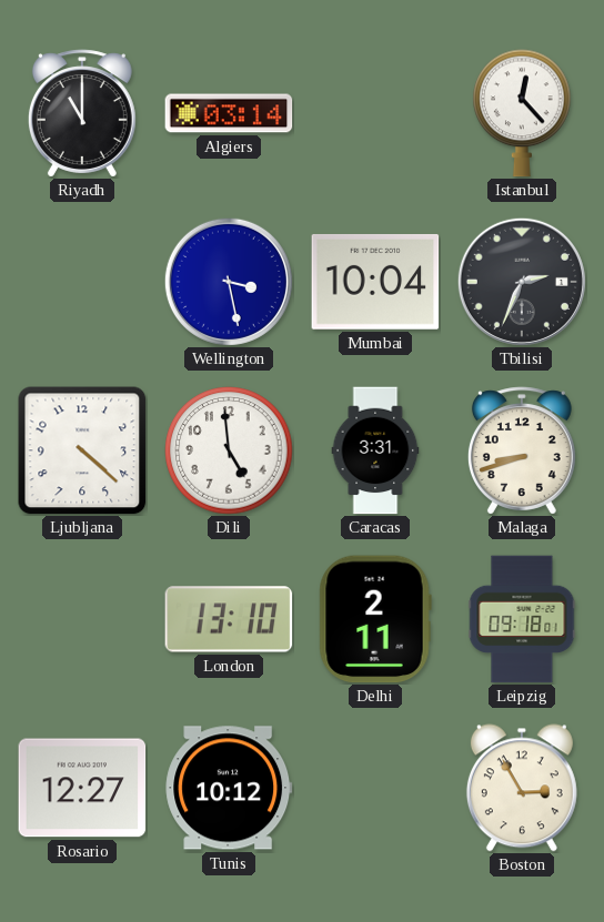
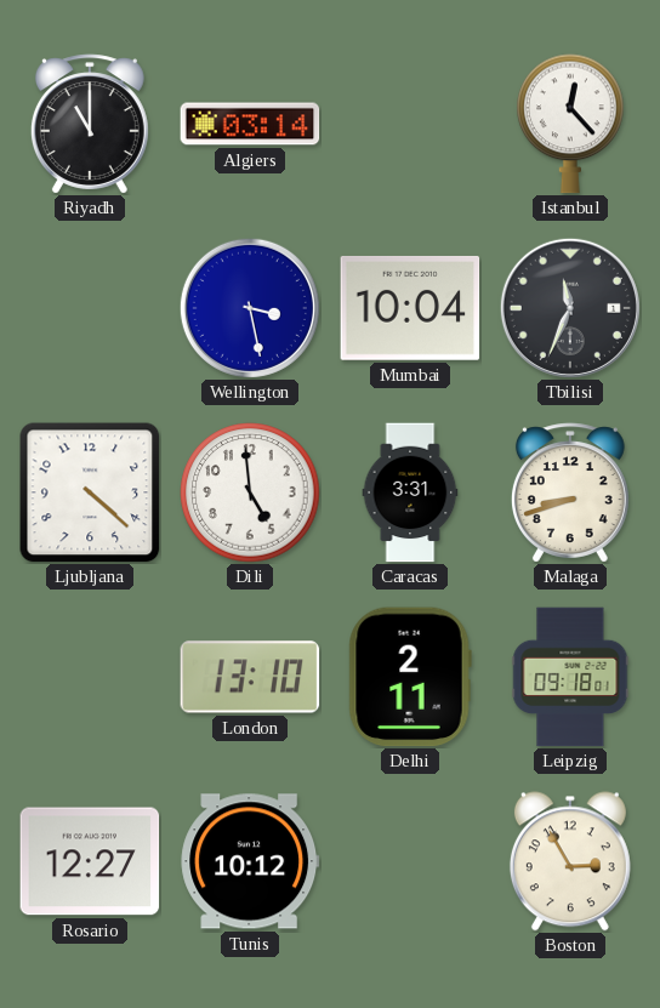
Tbilisi: 2:34 -> 11:34
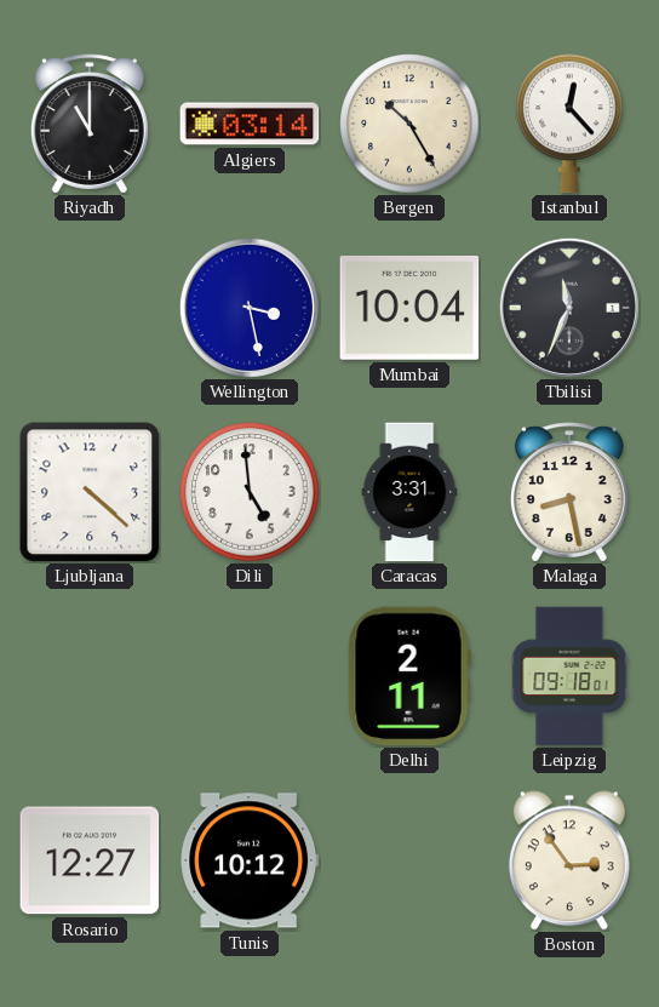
Bergen: none -> 10:25
Malaga: 8:42 -> 8:28
London: 13:10 -> none
Boston: 2:55 -> 2:54
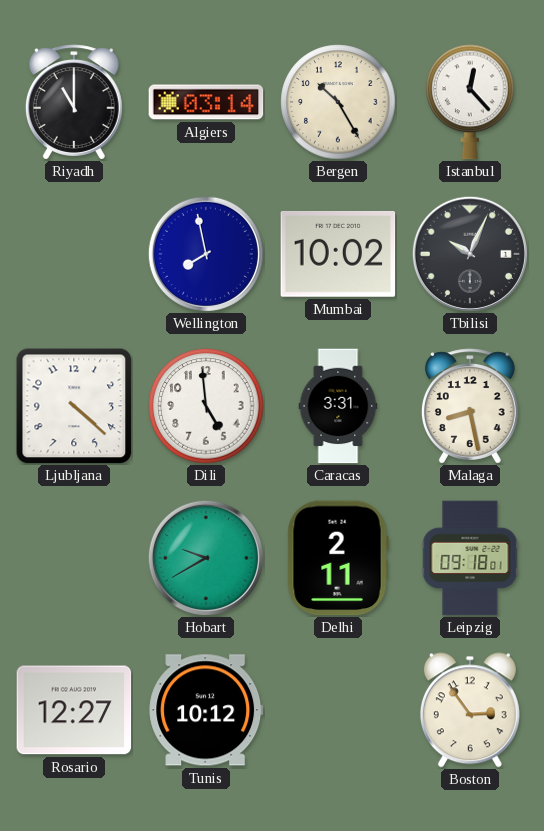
Wellington: 3:28 -> 7:58
Mumbai: 10:04 -> 10:02
Tbilisi: 11:34 -> 10:04
Hobart: none -> 9:40
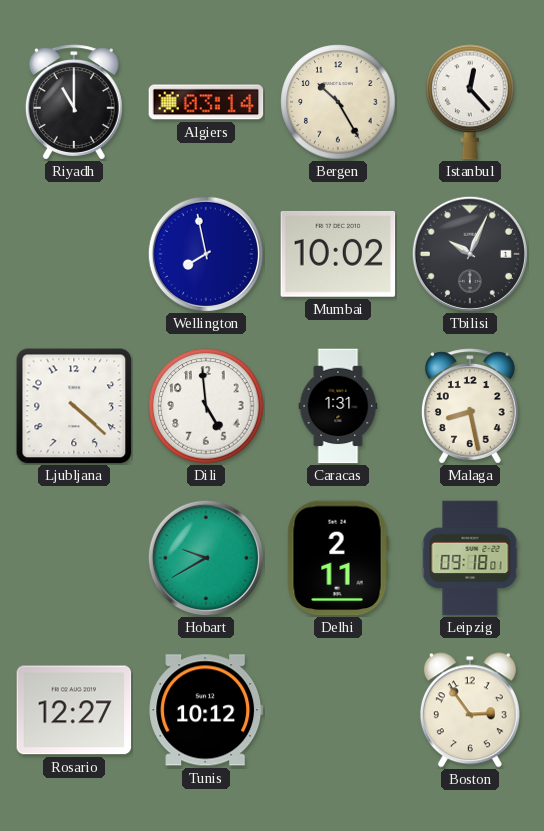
Caracas: 3:31 -> 1:31
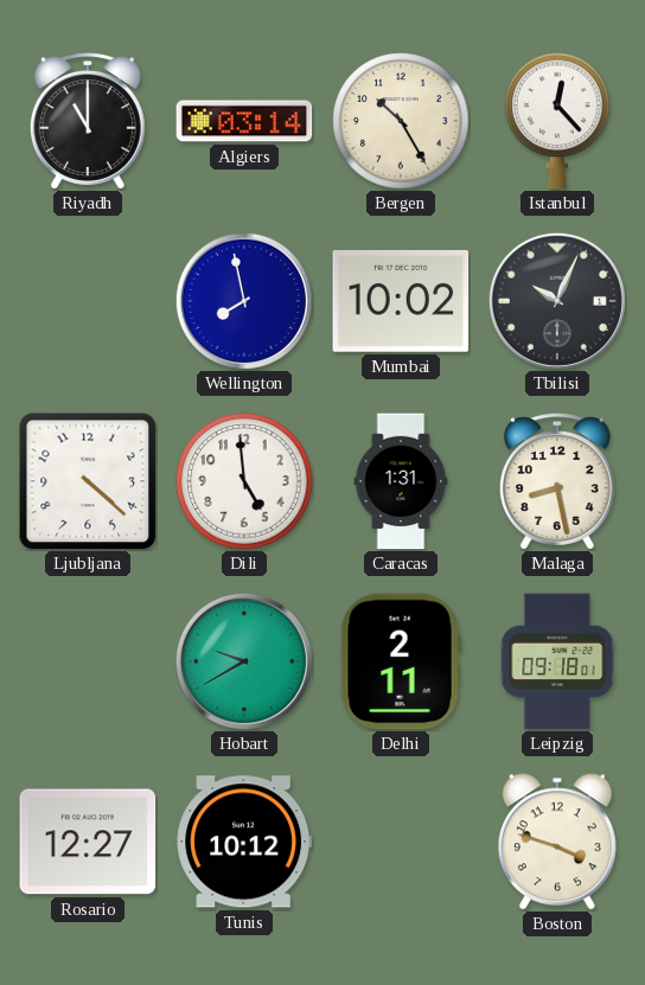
Boston: 2:54 -> 3:48
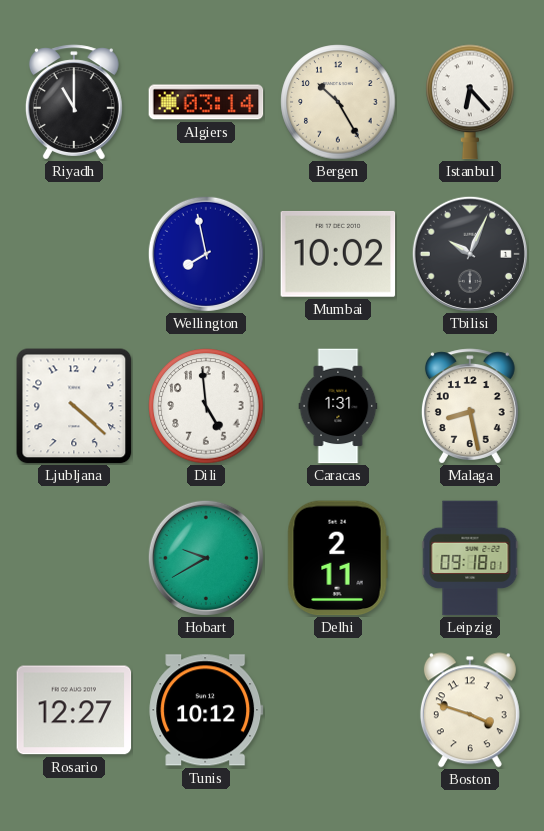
Istanbul: 12:23 -> 6:23
